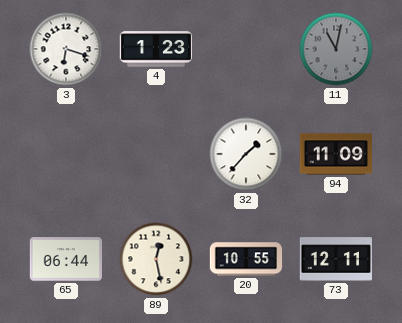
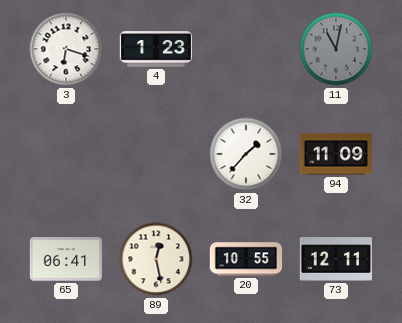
65: 06:44 -> 06:41
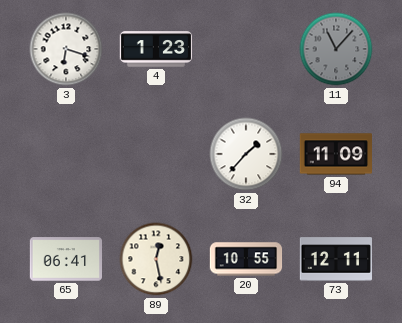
11: 11:02 -> 11:07
